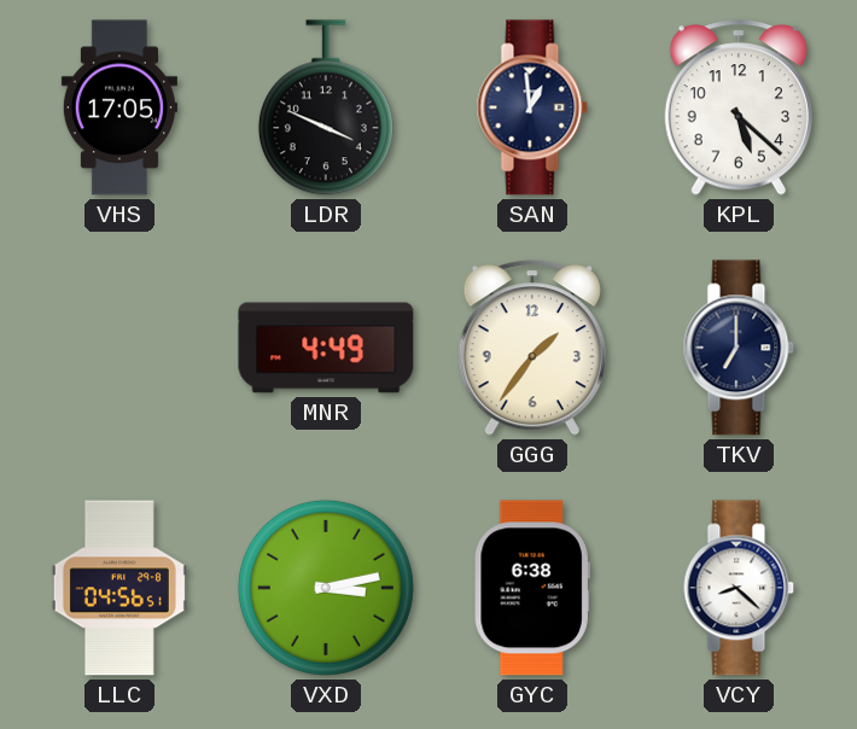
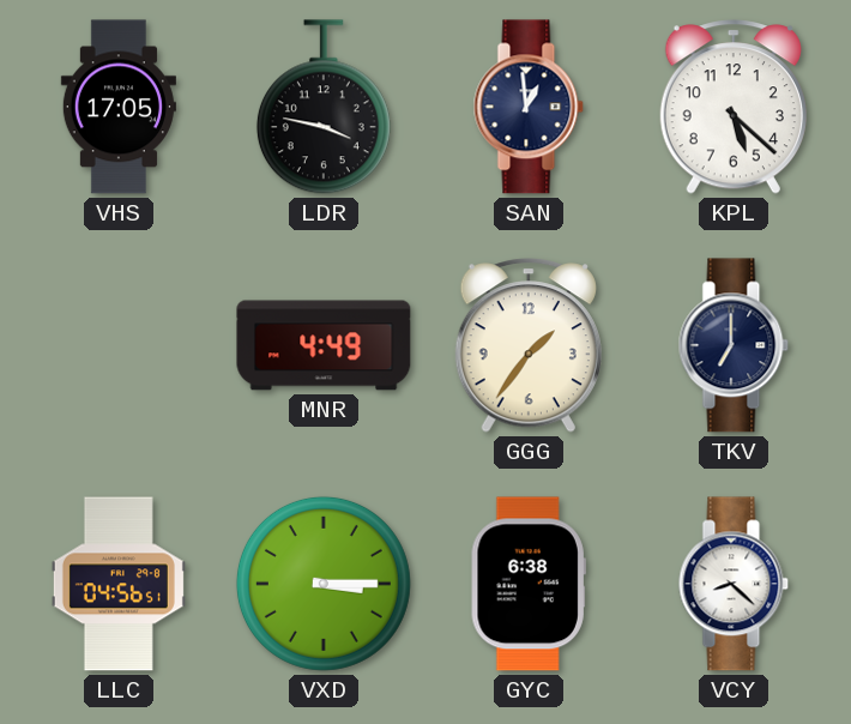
LDR: 3:49 -> 3:47
VXD: 3:13 -> 3:15
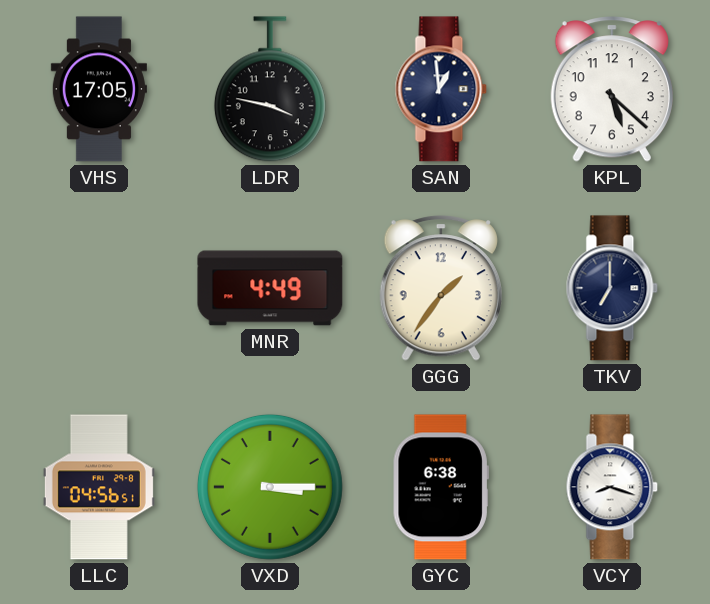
VCY: 8:22 -> 8:18
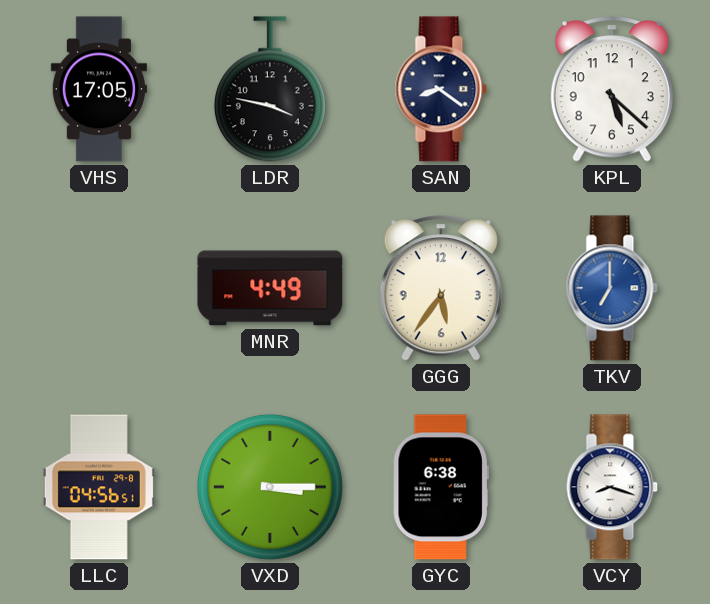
SAN: 12:59 -> 8:21
GGG: 1:36 -> 5:36
TKV dial: navy -> blue
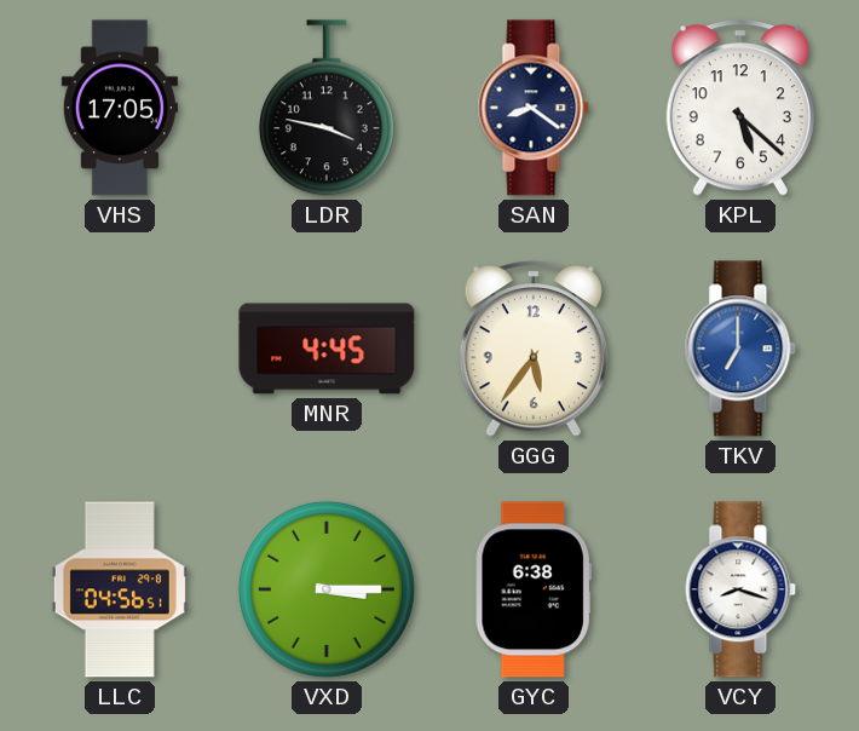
MNR: 4:49 -> 4:45
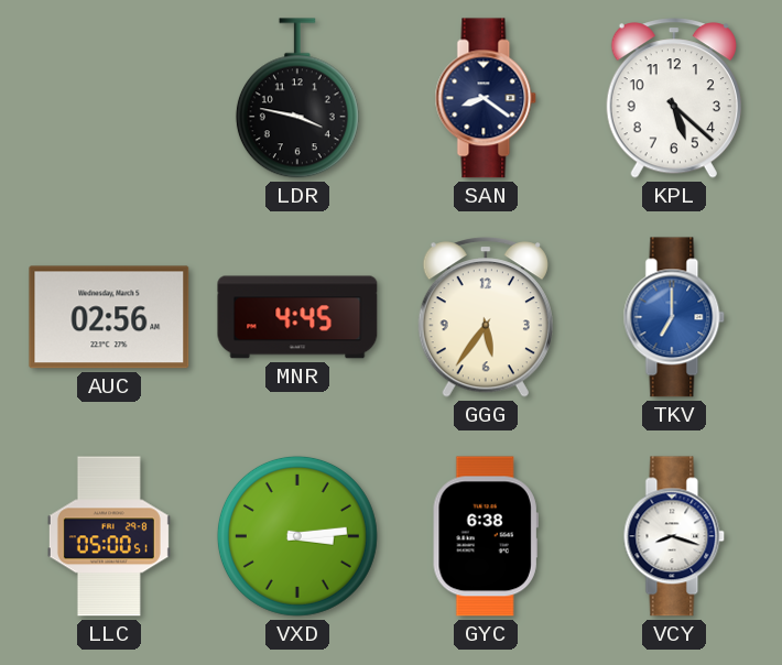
VHS: 17:05 -> none
AUC: none -> 02:56
LLC: 04:56 -> 05:00
VXD: 3:15 -> 3:14
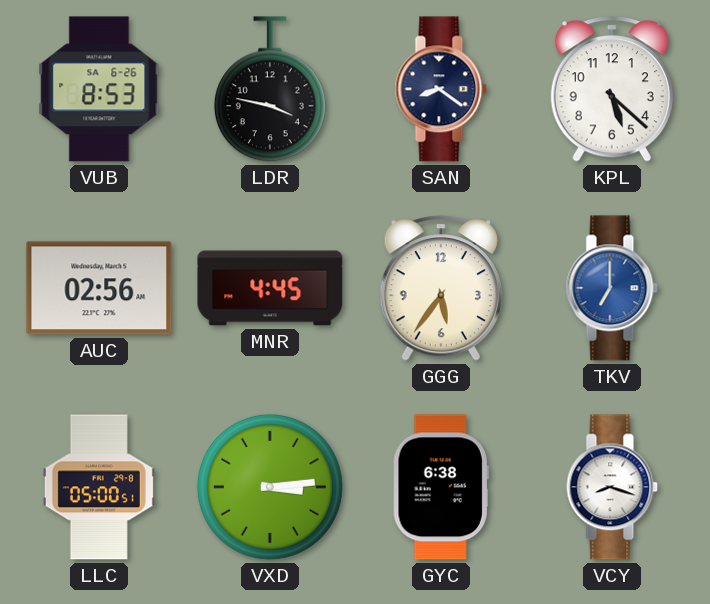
VUB: none -> 8:53
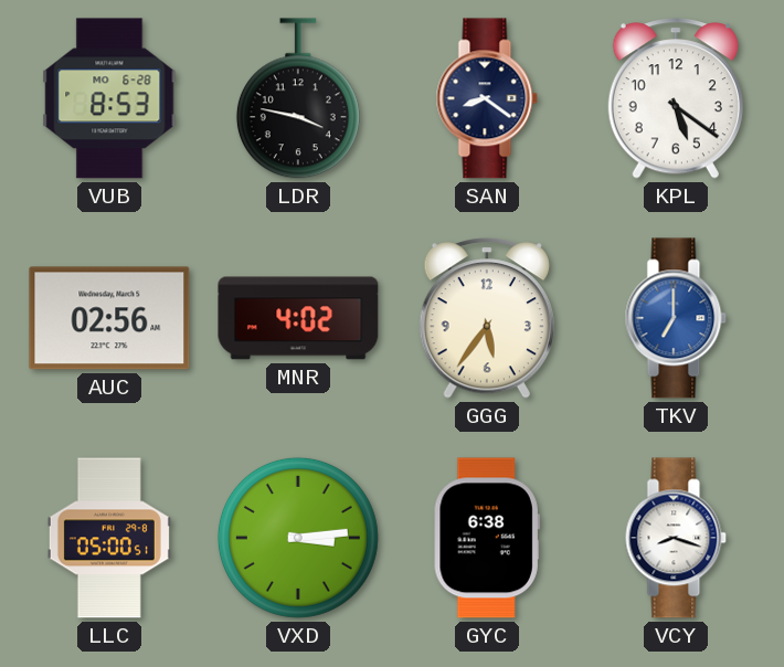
VUB date: SA 6-26 -> MO 6-28
KPL: 5:22 -> 5:21
MNR: 4:45 -> 4:02
